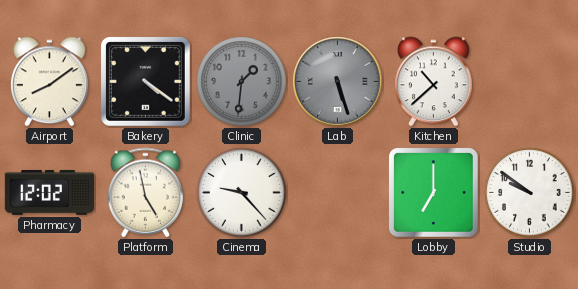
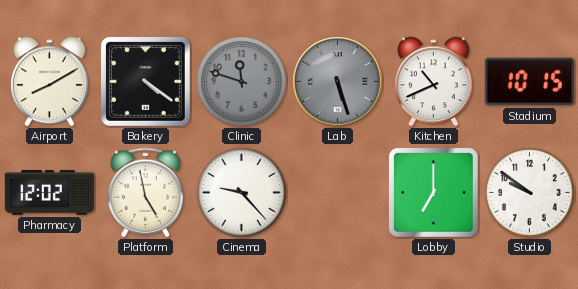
Airport: 8:09 -> 8:10
Clinic: 1:31 -> 11:48
Kitchen: 10:38 -> 10:41
Stadium: none -> 10:15
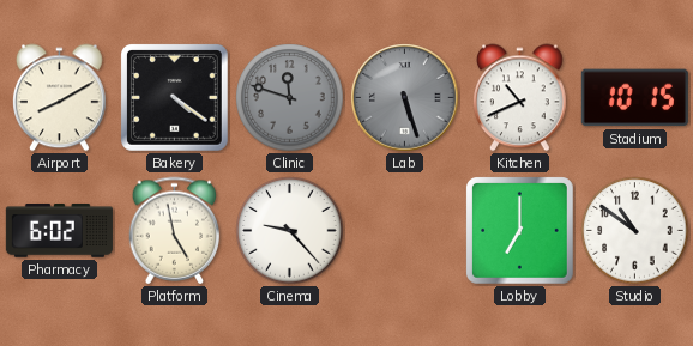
Pharmacy: 12:02 -> 6:02
Studio: 9:51 -> 10:51
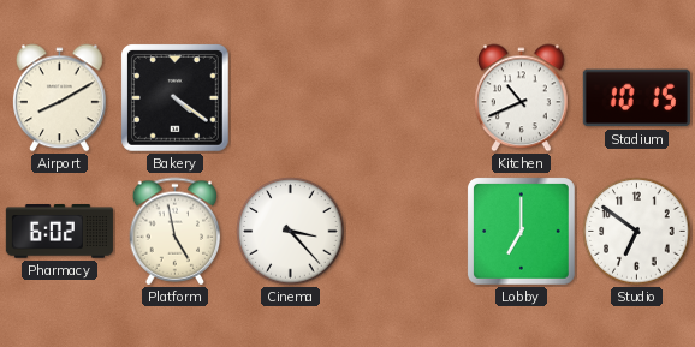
Clinic: 11:48 -> none
Lab: 5:27 -> none
Cinema: 9:23 -> 3:23
Studio: 10:51 -> 6:51
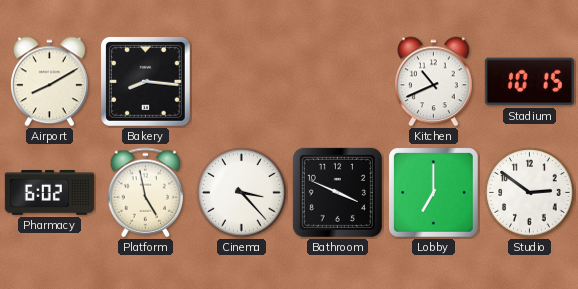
Bakery: 4:21 -> 8:16
Bathroom: none -> 3:49
Studio: 6:51 -> 2:51
